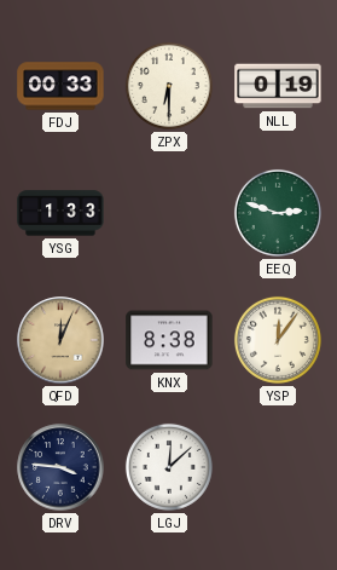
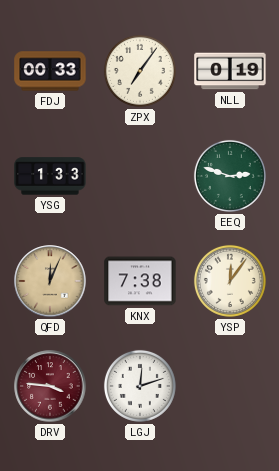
ZPX: 6:30 -> 7:06
KNX: 8:38 -> 7:38
DRV dial: navy -> burgundy
LGJ: 12:08 -> 12:12
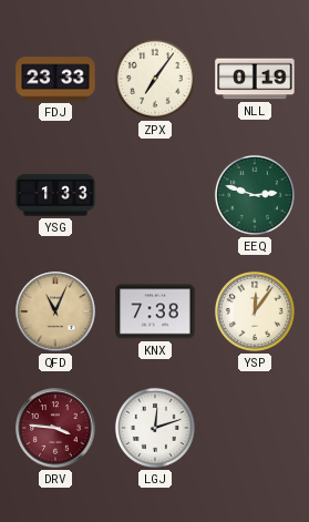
FDJ: 00:33 -> 23:33
QFD: 12:04 -> 11:04
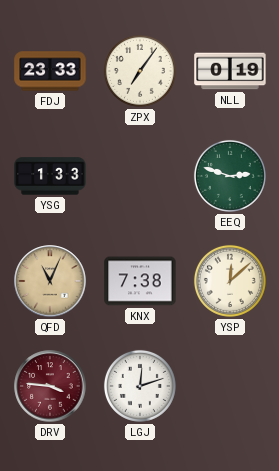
YSP: 12:06 -> 12:08
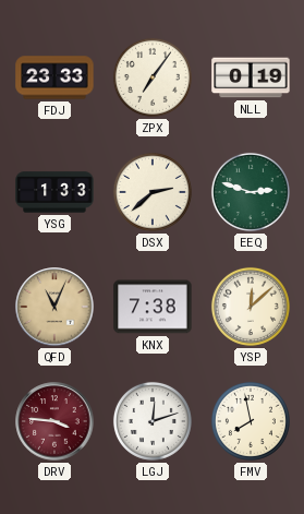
DSX: none -> 2:38
FMV: none -> 7:58
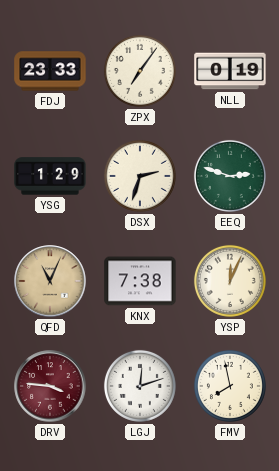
YSG: 1:33 -> 1:29
DSX: 2:38 -> 2:33
YSP: 12:08 -> 12:04
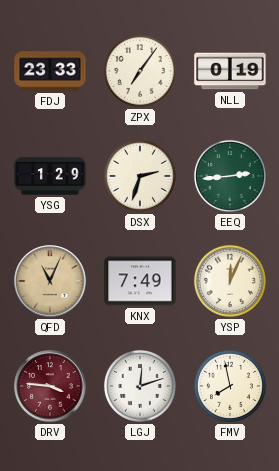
EEQ: 2:48 -> 2:44
KNX: 7:38 -> 7:49
